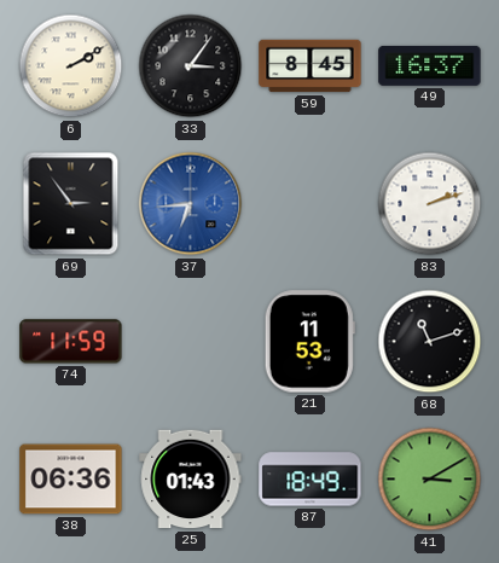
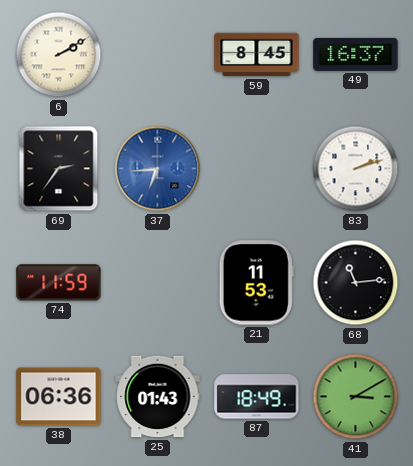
33: 3:06 -> none
69: 2:54 -> 2:36
68: 11:12 -> 11:14
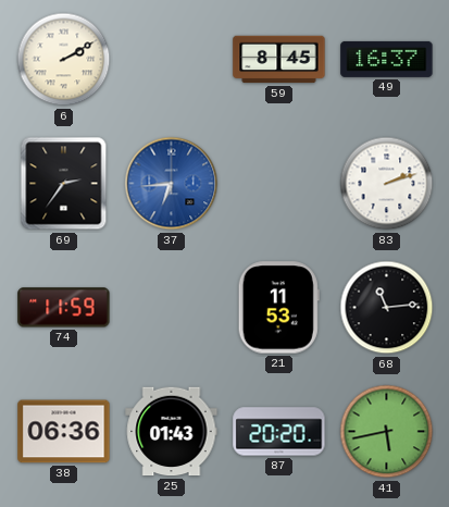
87: 18:49 -> 20:20
41: 3:10 -> 5:43
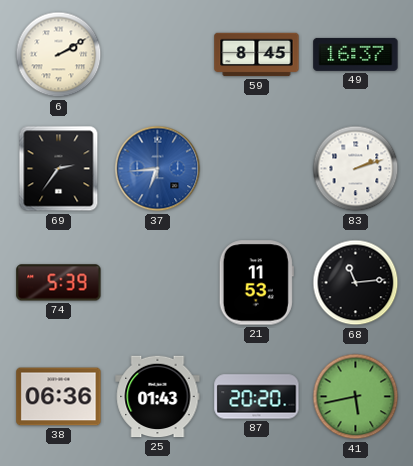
74: 11:59 -> 5:39
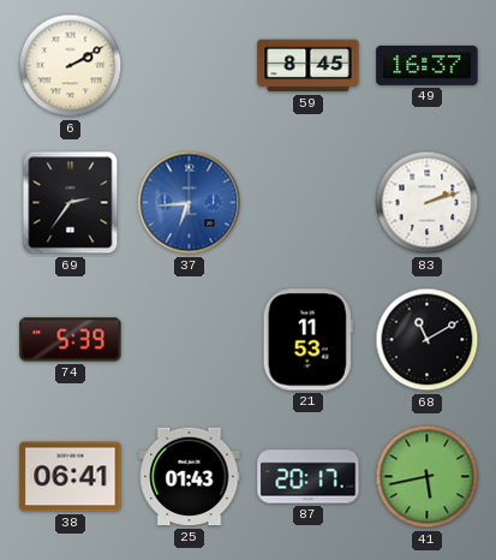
68: 11:14 -> 11:10
38: 06:36 -> 06:41
87: 20:20 -> 20:17
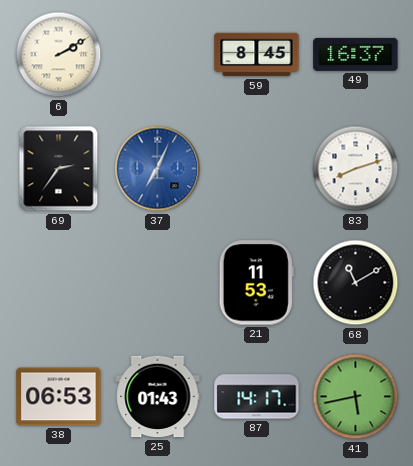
37: 6:44 -> 7:04
83: 2:12 -> 8:12
74: 5:39 -> none
38: 06:41 -> 06:53
87: 20:17 -> 14:17
